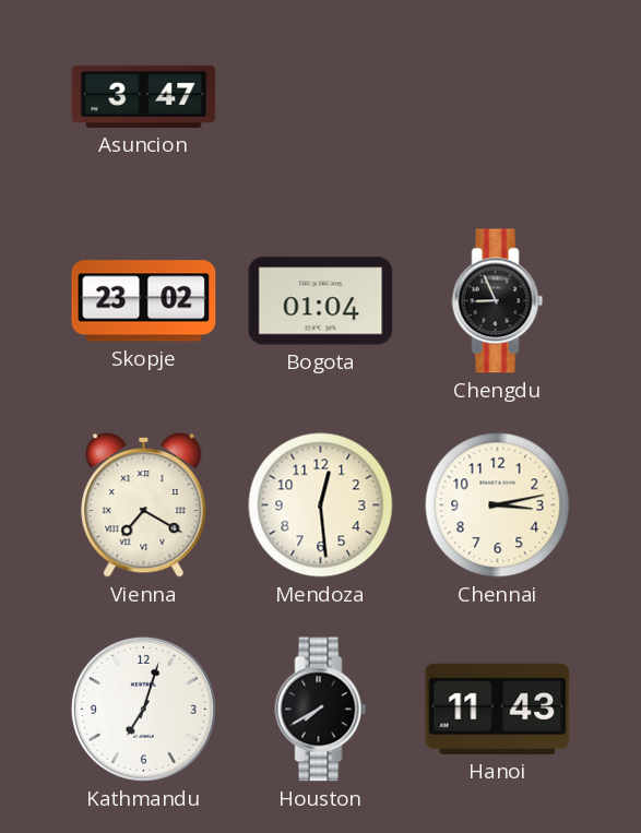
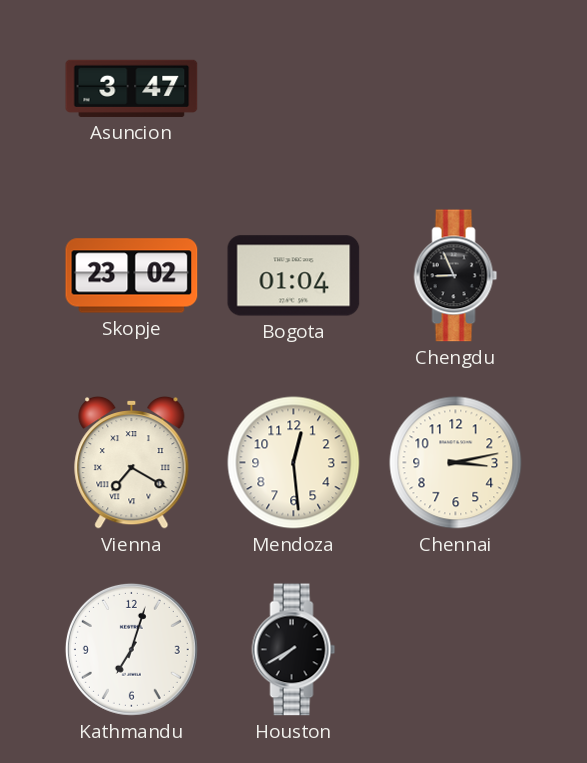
Hanoi: 11:43 -> none
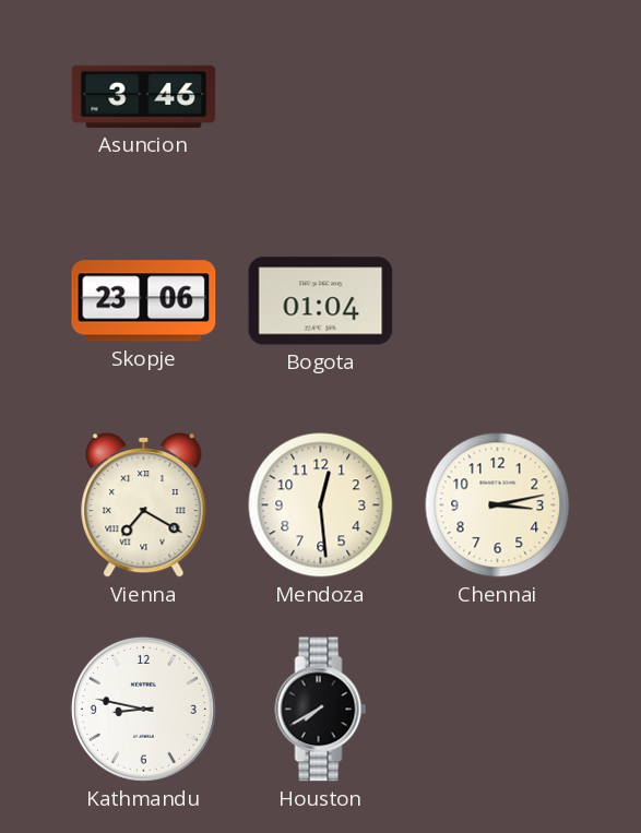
Asuncion: 3:47 -> 3:46
Skopje: 23:02 -> 23:06
Chengdu: 8:56 -> none
Kathmandu: 7:03 -> 8:47
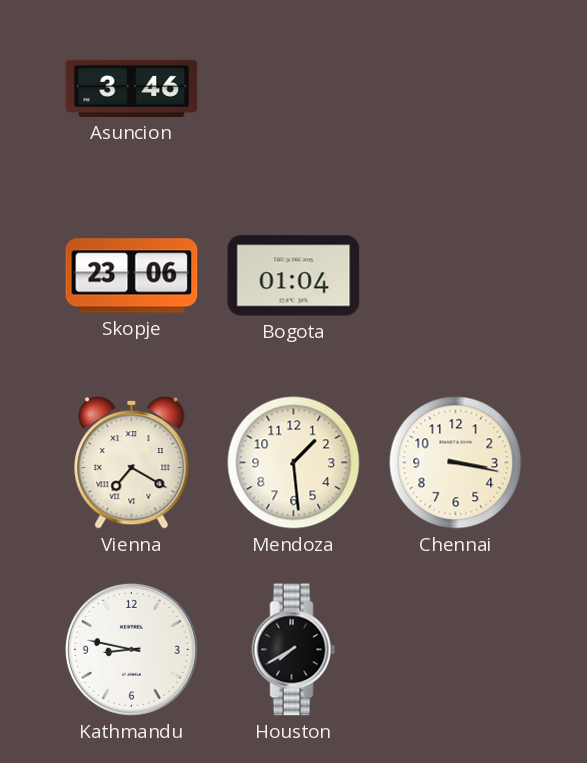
Mendoza: 12:29 -> 1:29
Chennai: 3:13 -> 3:17
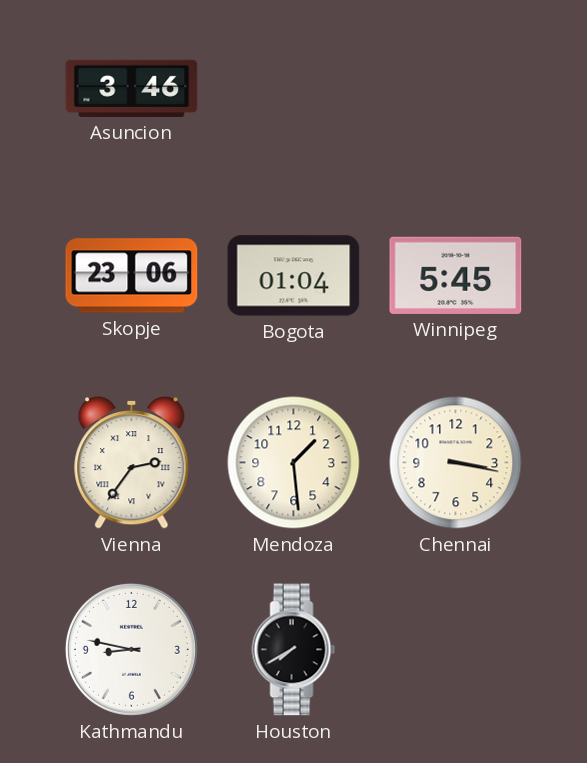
Winnipeg: none -> 5:45
Vienna: 7:20 -> 2:36
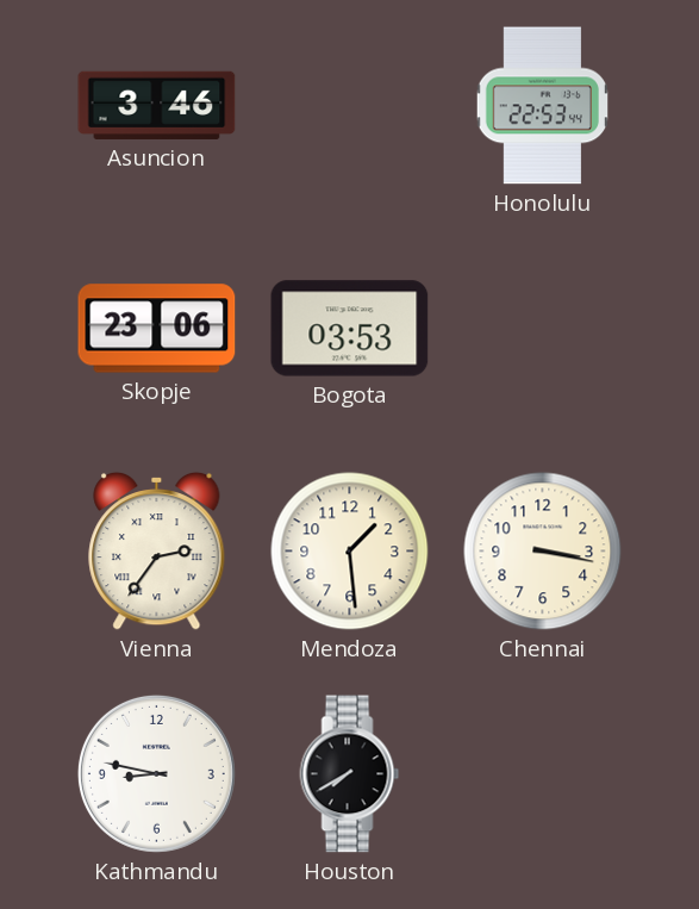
Honolulu: none -> 22:53
Bogota: 01:04 -> 03:53
Winnipeg: 5:45 -> none
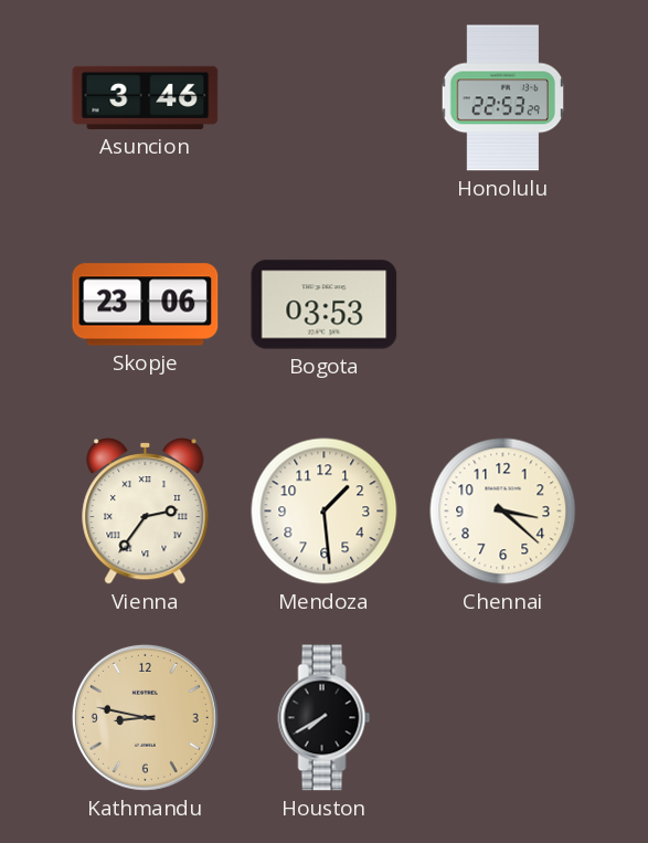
Honolulu: 22:53:44 -> 22:53:29
Chennai: 3:17 -> 3:22
Kathmandu dial: white -> champagne
